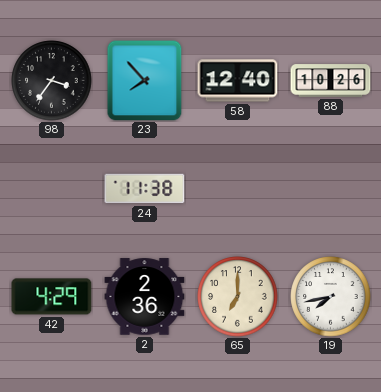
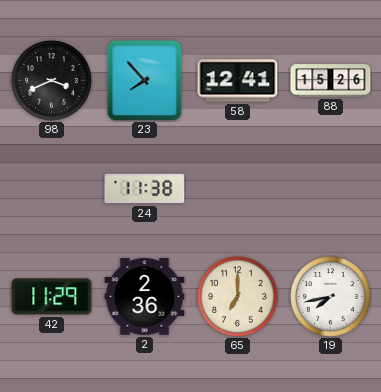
98: 3:36 -> 3:41
58: 12:40 -> 12:41
88: 10:26 -> 15:26
42: 4:29 -> 11:29
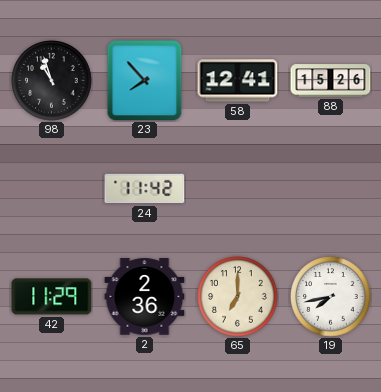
98: 3:41 -> 10:57
24: 11:38 -> 11:42
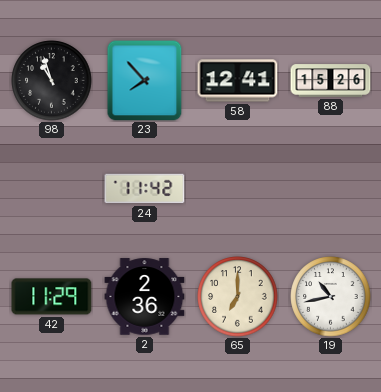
19: 7:43 -> 10:43
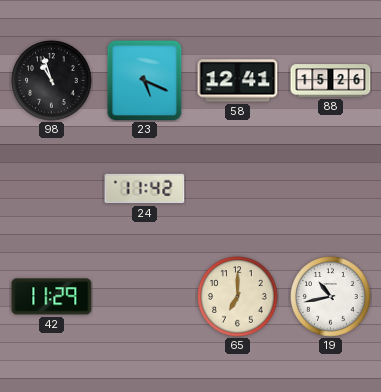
23: 7:53 -> 5:19
2: 2:36 -> none
